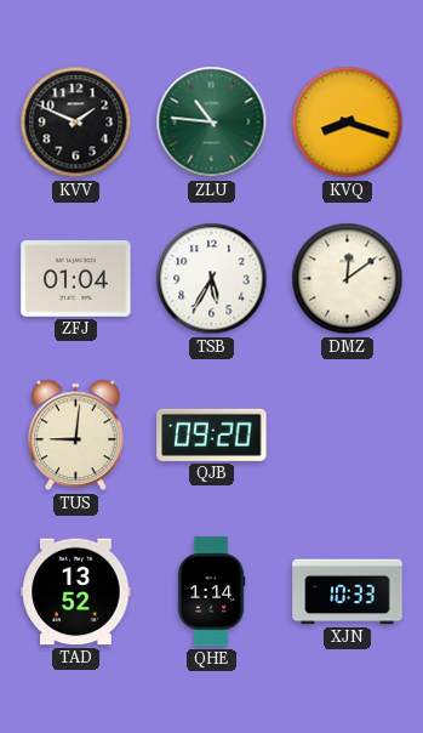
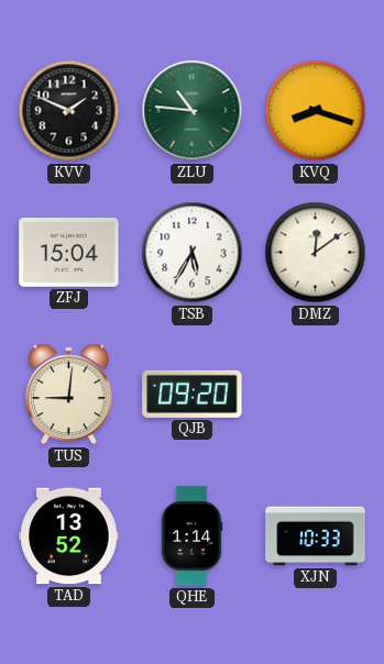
ZFJ: 01:04 -> 15:04
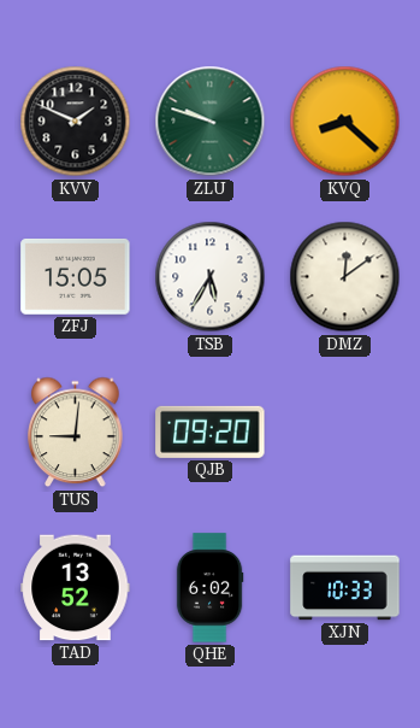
ZLU: 10:46 -> 9:48
KVQ: 8:18 -> 8:22
ZFJ: 15:04 -> 15:05
QHE: 1:14 -> 6:02
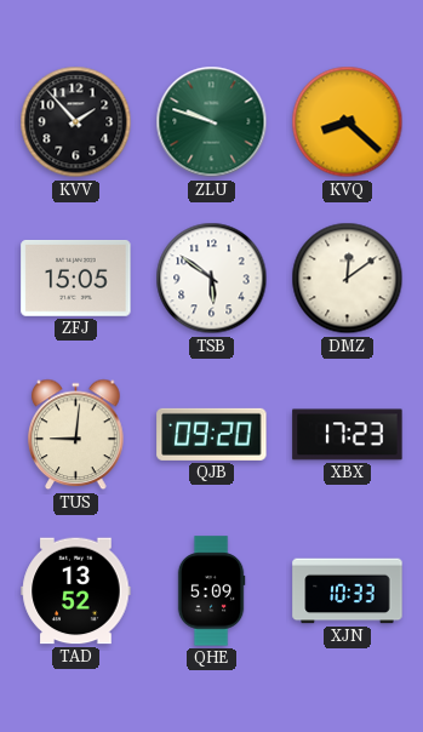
KVV: 1:49 -> 1:53
TSB: 5:35 -> 5:51
XBX: none -> 17:23
QHE: 6:02 -> 5:09
